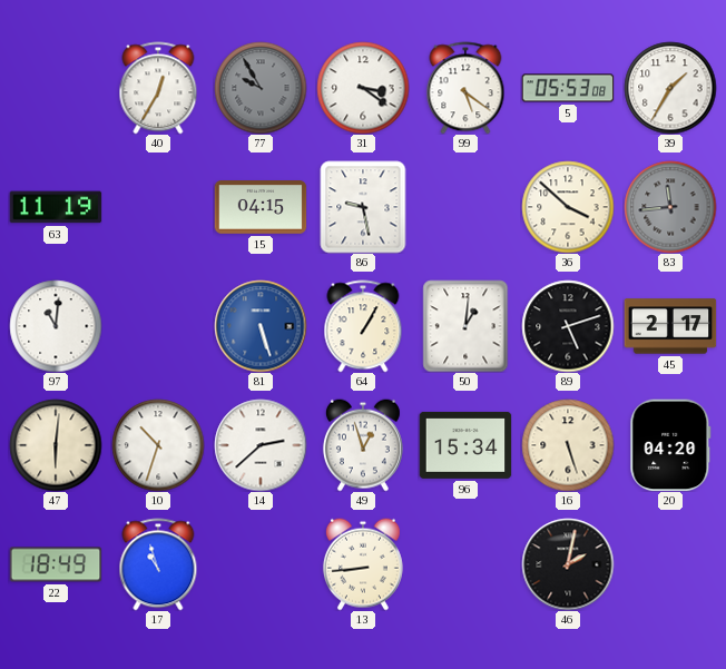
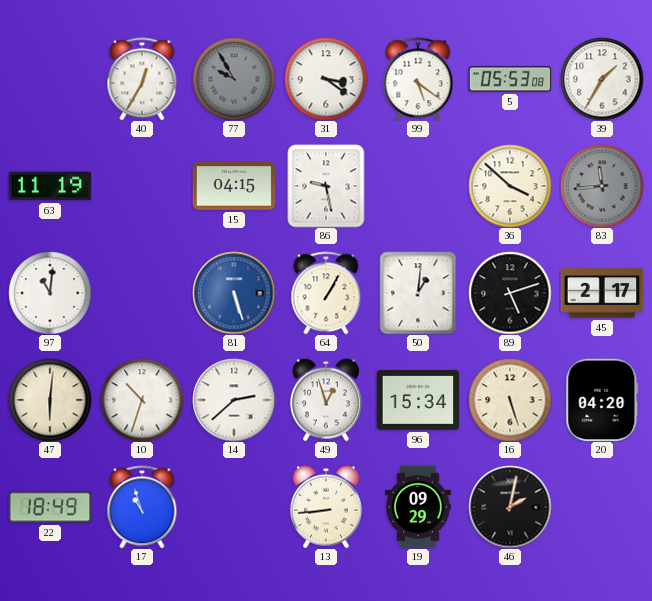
19: none -> 09:29
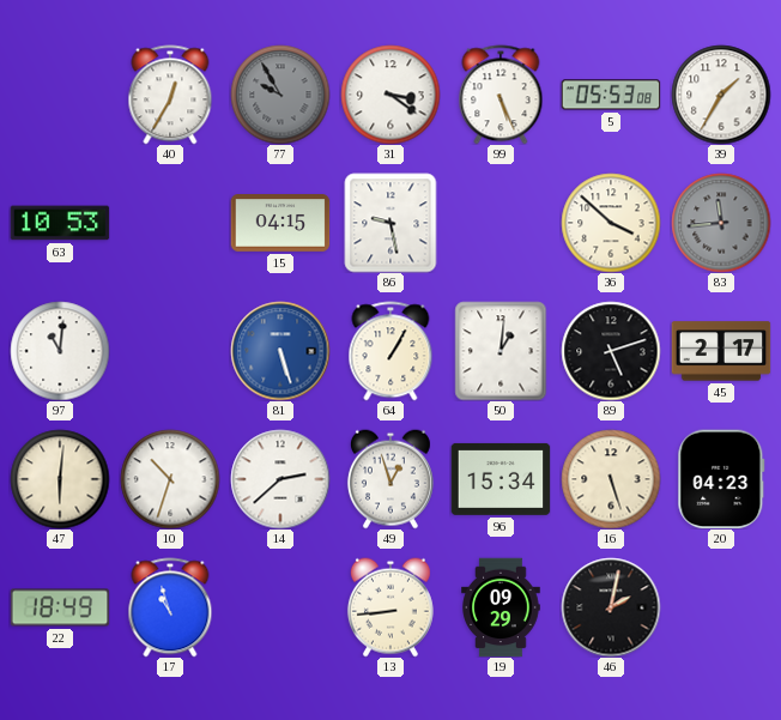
99: 5:21 -> 5:26
63: 11:19 -> 10:53
20: 04:20 -> 04:23
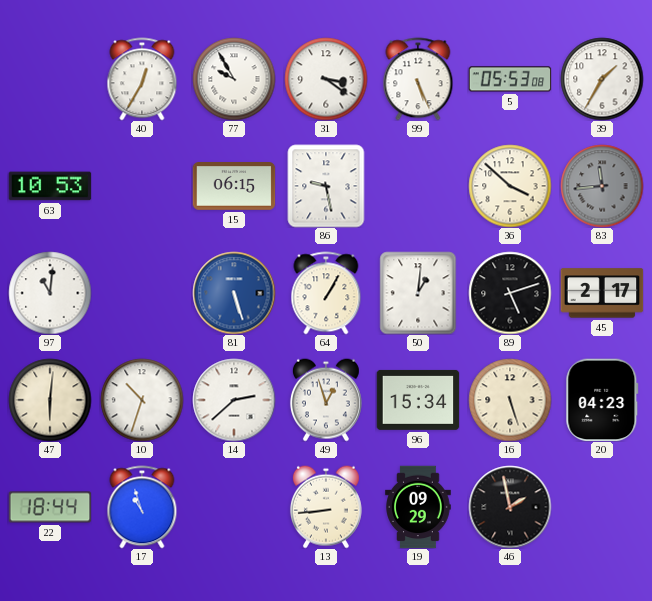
77 dial: grey -> white
15: 04:15 -> 06:15
22: 18:49 -> 18:44
46: 2:02 -> 1:58
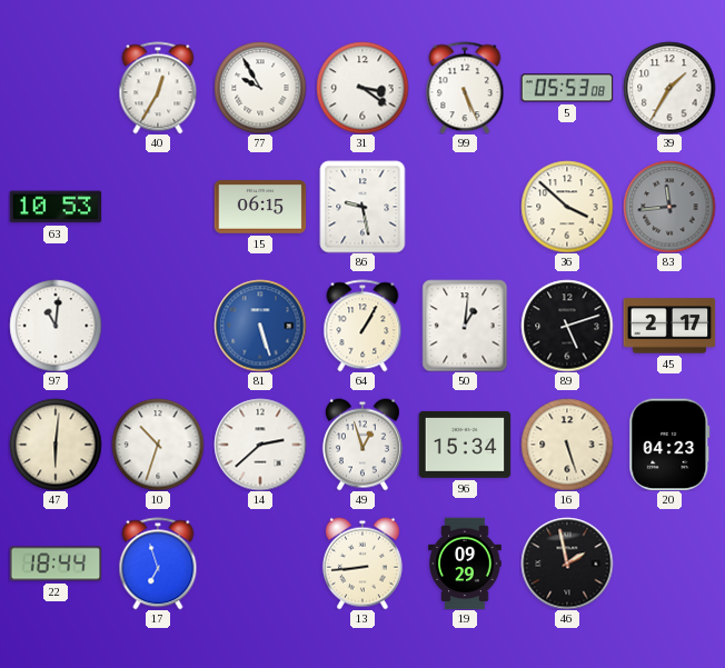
17: 10:57 -> 6:57
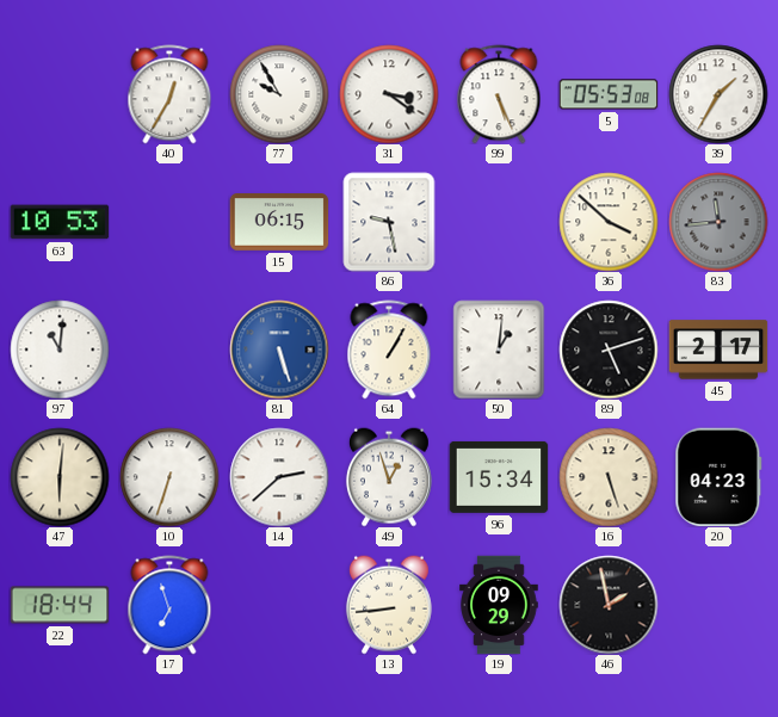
10: 10:33 -> 6:33
